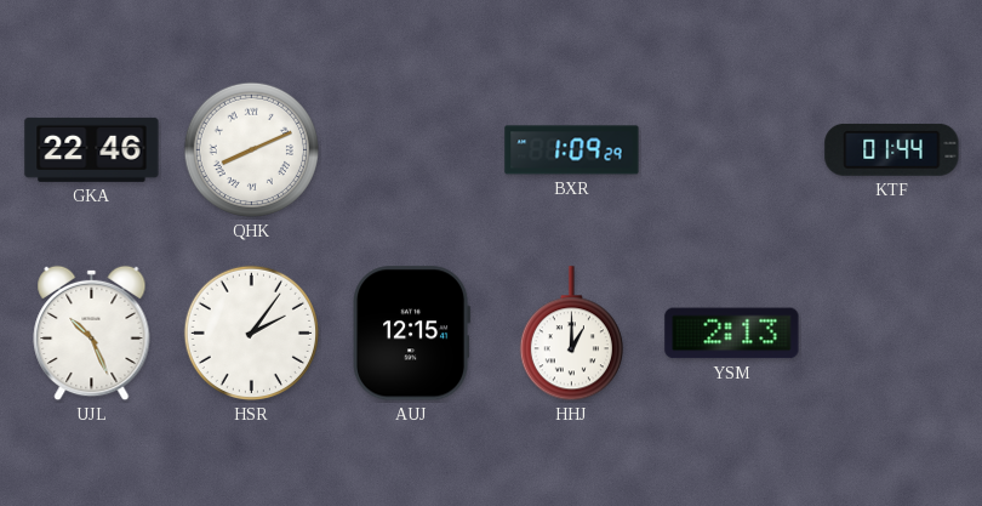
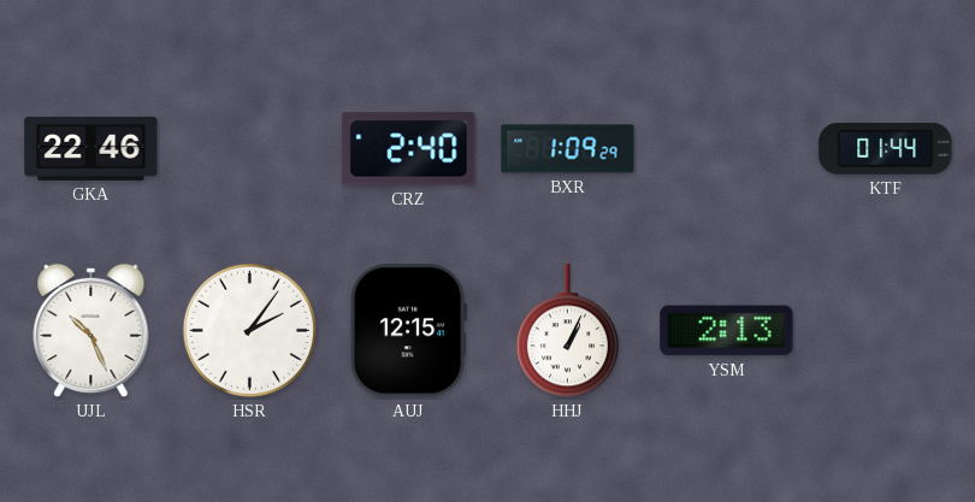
QHK: 8:11 -> none
CRZ: none -> 2:40
HHJ: 1:00 -> 1:04
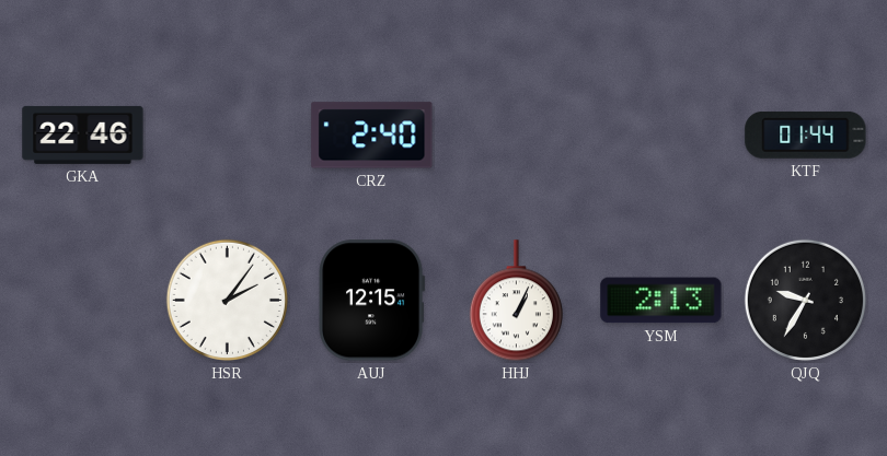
BXR: 1:09 -> none
UJL: 10:26 -> none
QJQ: none -> 9:35
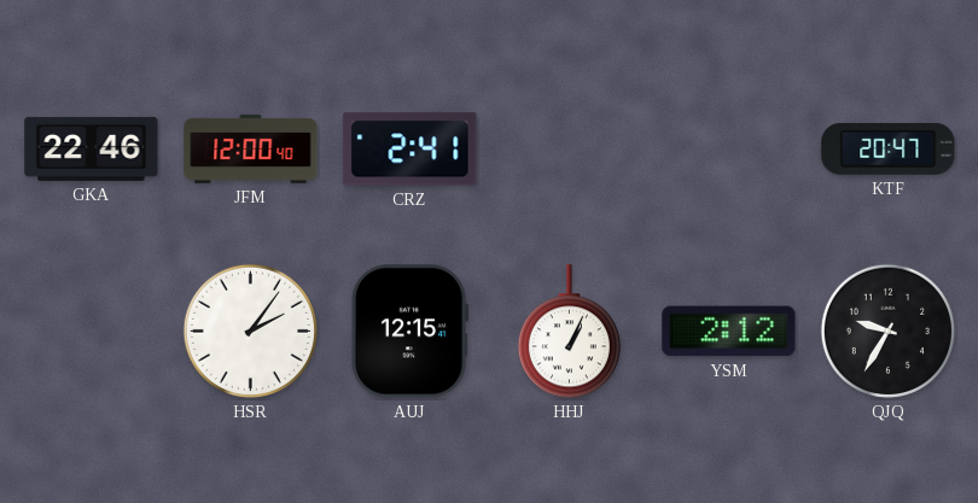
JFM: none -> 12:00
CRZ: 2:40 -> 2:41
KTF: 01:44 -> 20:47
YSM: 2:13 -> 2:12
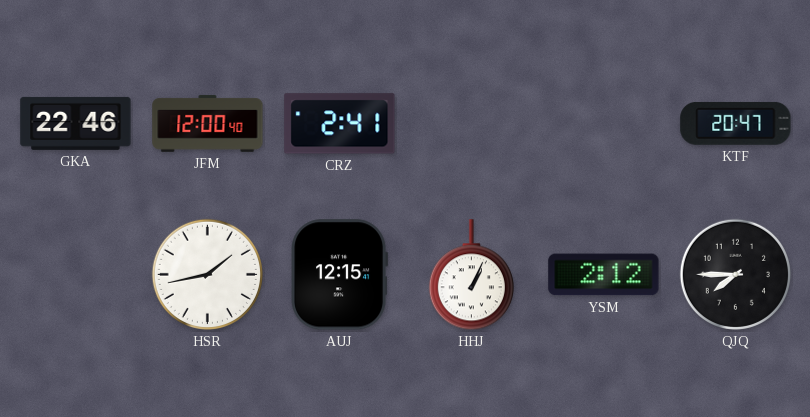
HSR: 2:06 -> 1:43
QJQ: 9:35 -> 7:45
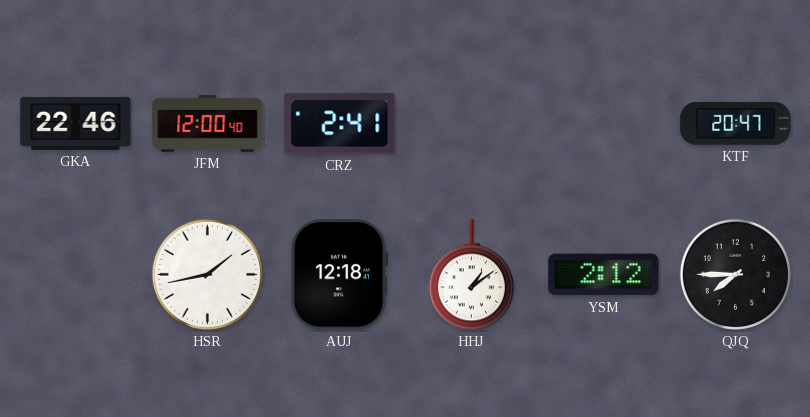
AUJ: 12:15 -> 12:18
HHJ: 1:04 -> 1:09
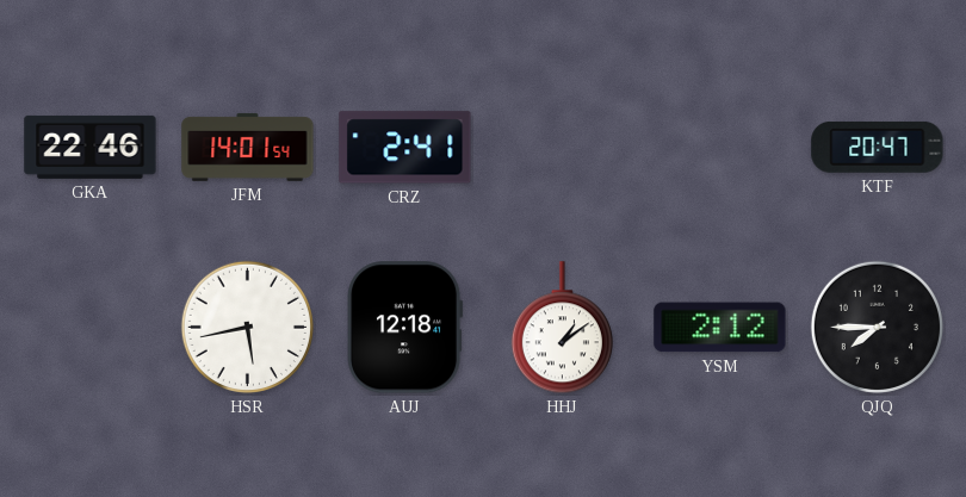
JFM: 12:00 -> 14:01
HSR: 1:43 -> 5:43
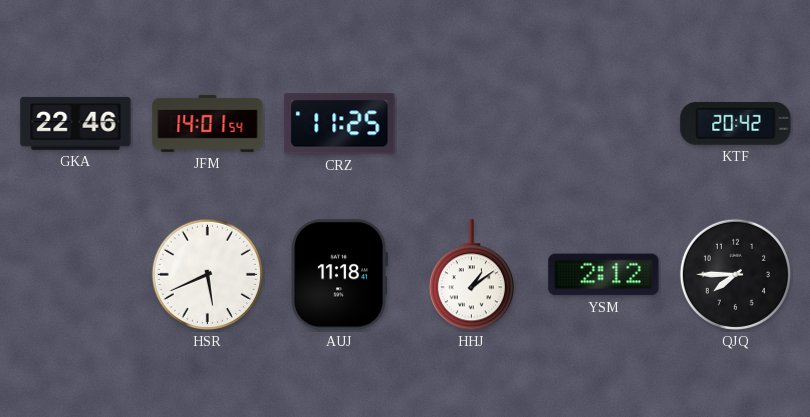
CRZ: 2:41 -> 11:25
KTF: 20:47 -> 20:42
HSR: 5:43 -> 5:41
AUJ: 12:18 -> 11:18
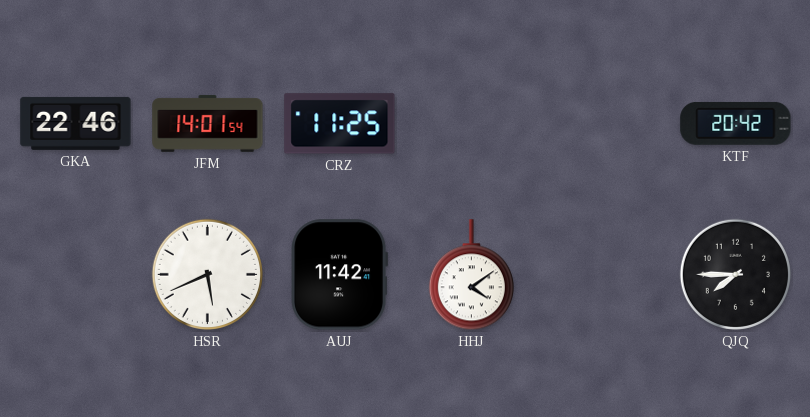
AUJ: 11:18 -> 11:42
HHJ: 1:09 -> 4:09
YSM: 2:12 -> none
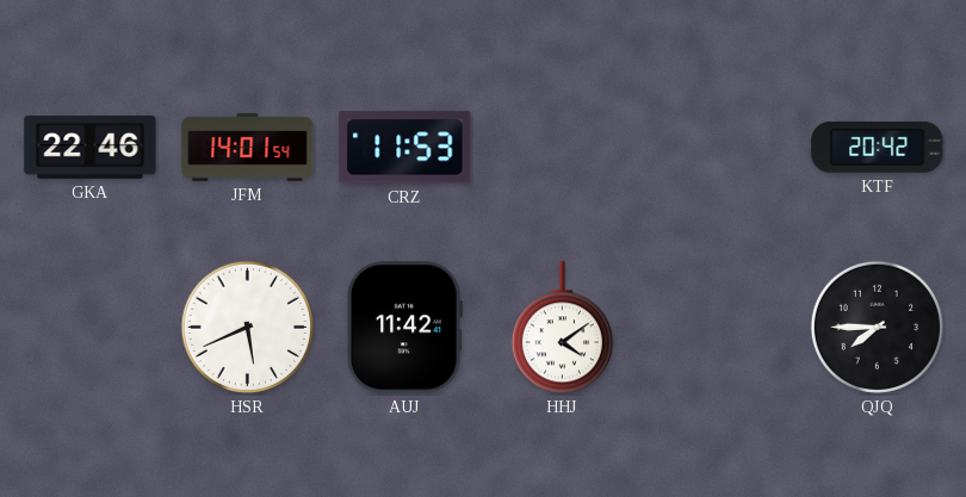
CRZ: 11:25 -> 11:53
